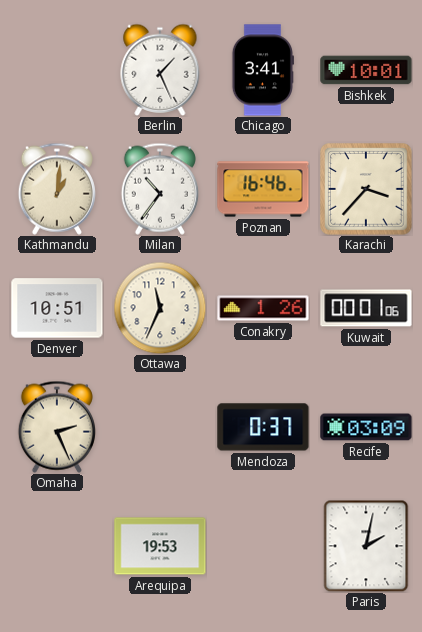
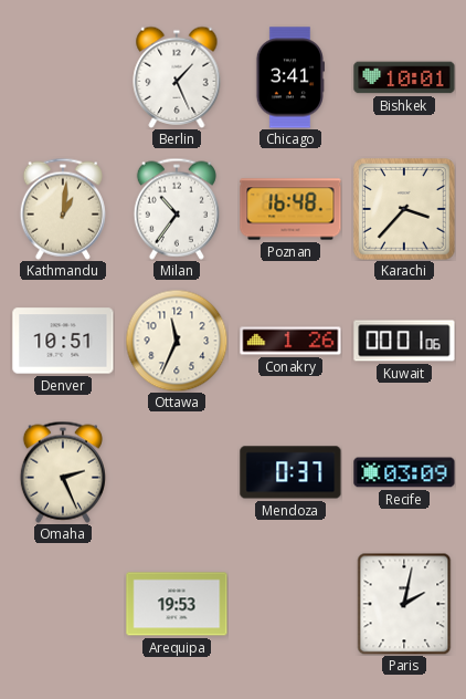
Poznan: 16:46 -> 16:48
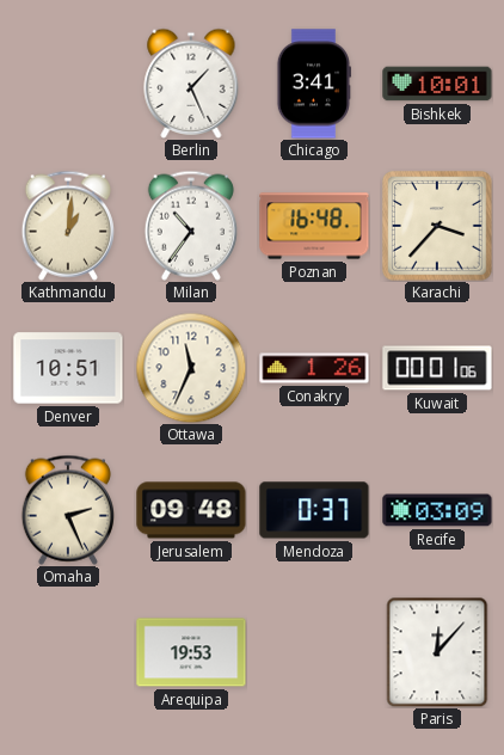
Jerusalem: none -> 09:48
Paris: 2:02 -> 12:07
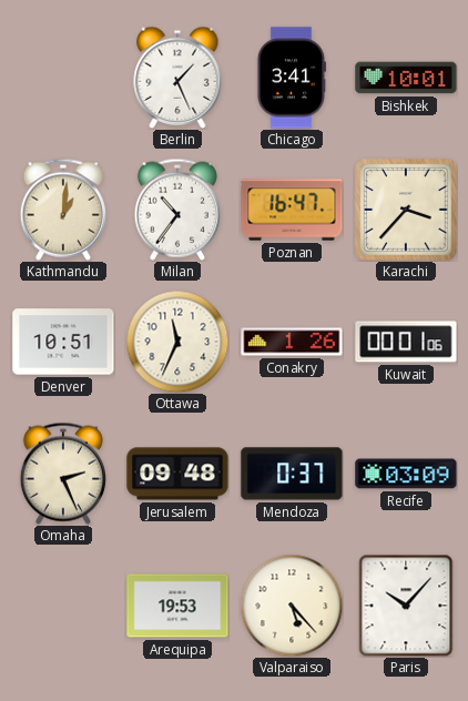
Poznan: 16:48 -> 16:47
Valparaiso: none -> 5:23
Paris: 12:07 -> 10:07
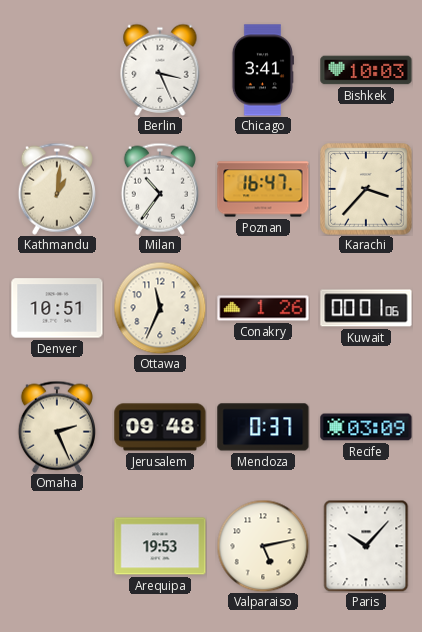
Berlin: 1:26 -> 3:26
Bishkek: 10:01 -> 10:03
Valparaiso: 5:23 -> 5:13
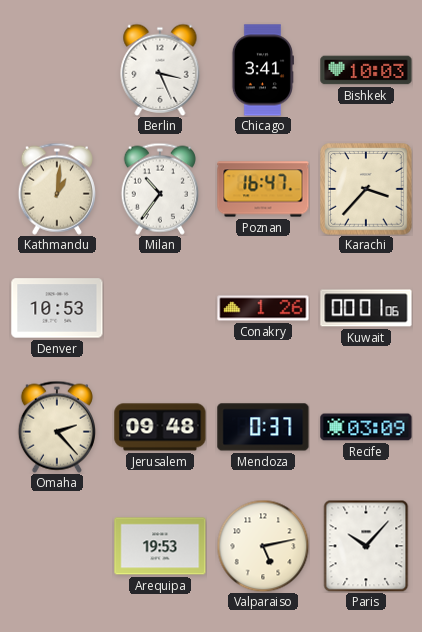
Denver: 10:51 -> 10:53
Ottawa: 11:34 -> none
Omaha: 2:26 -> 2:23
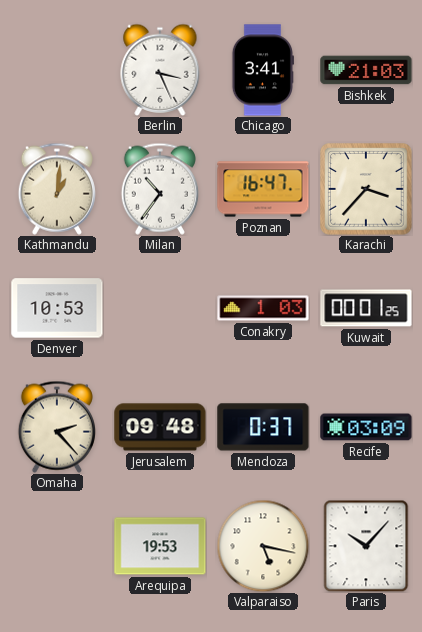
Bishkek: 10:03 -> 21:03
Conakry: 1:26 -> 1:03
Kuwait: 00:01:06 -> 00:01:25
Valparaiso: 5:13 -> 5:17
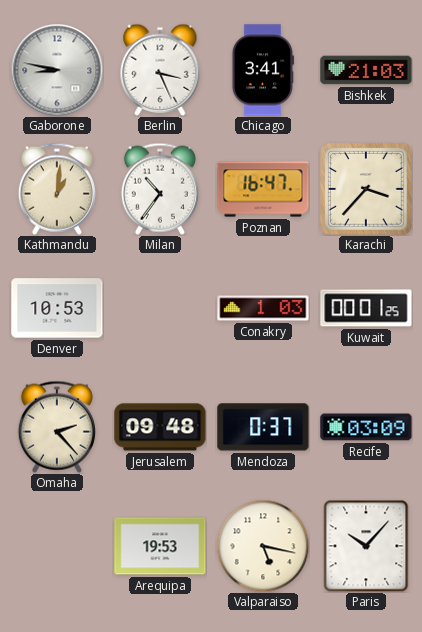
Gaborone: none -> 8:47
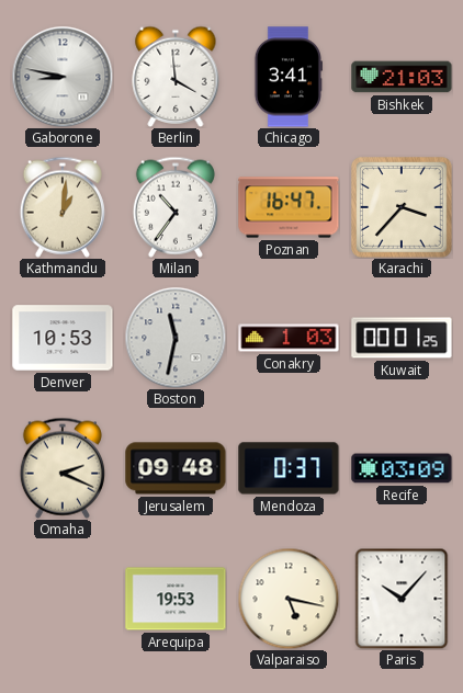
Berlin: 3:26 -> 3:59
Boston: none -> 11:32
Omaha: 2:23 -> 2:19
